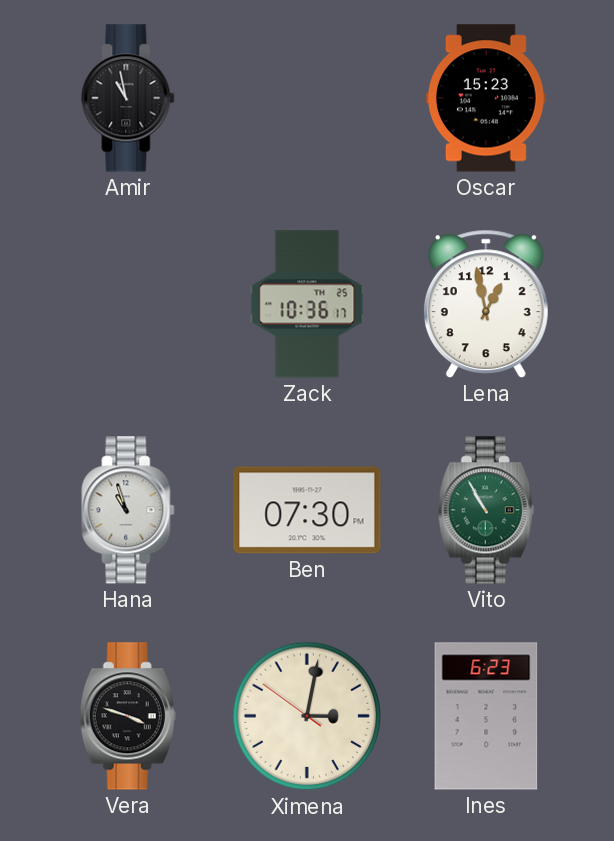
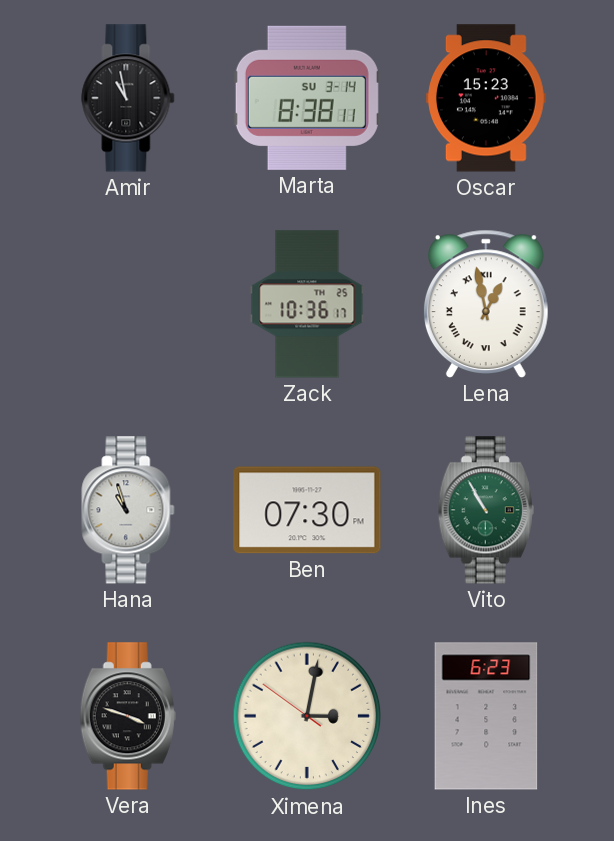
Marta: none -> 8:38
Lena numerals: Arabic -> Roman
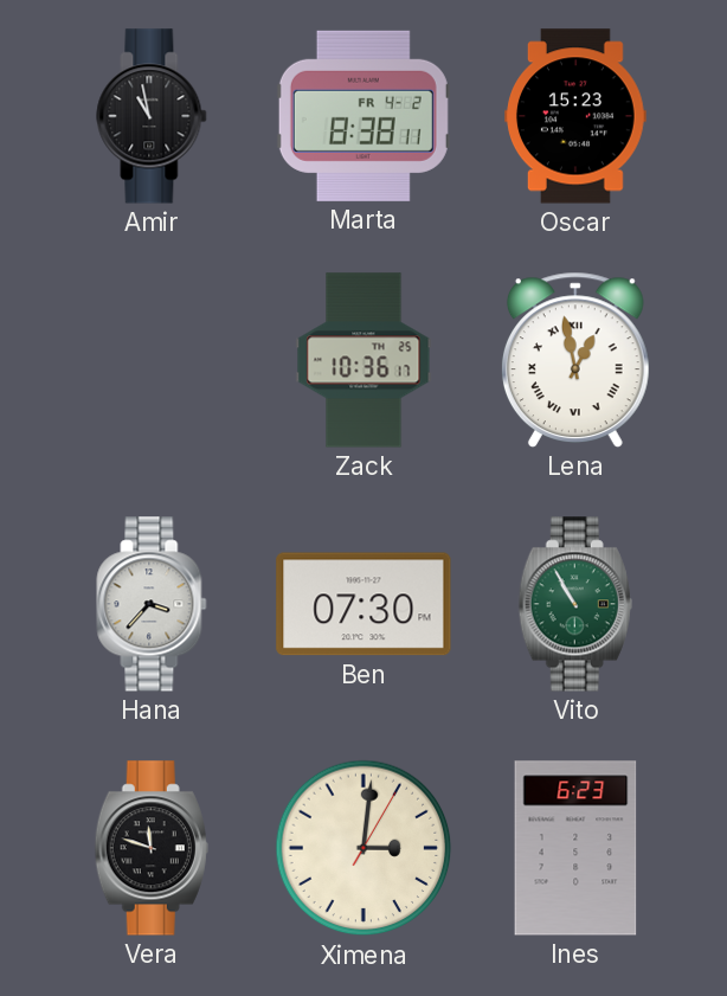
Marta date: SU 3-14 -> FR 4-2
Hana: 10:57 -> 3:37
Vera: 3:48 -> 11:48
Ximena: 3:01:51 -> 3:01:05
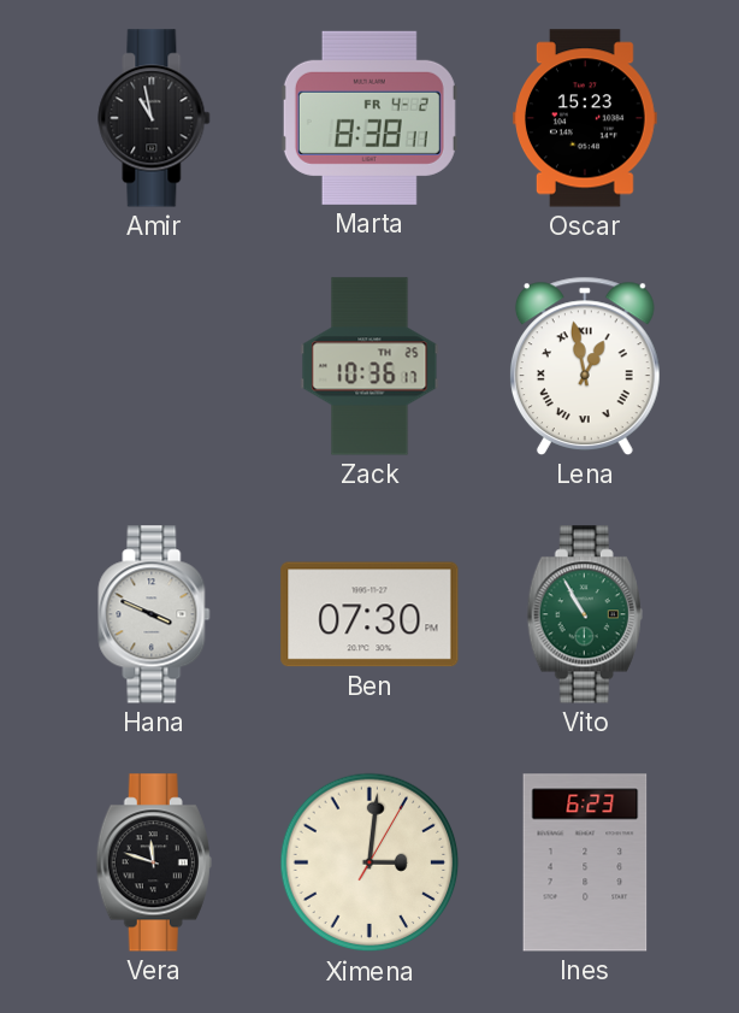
Hana: 3:37 -> 3:49
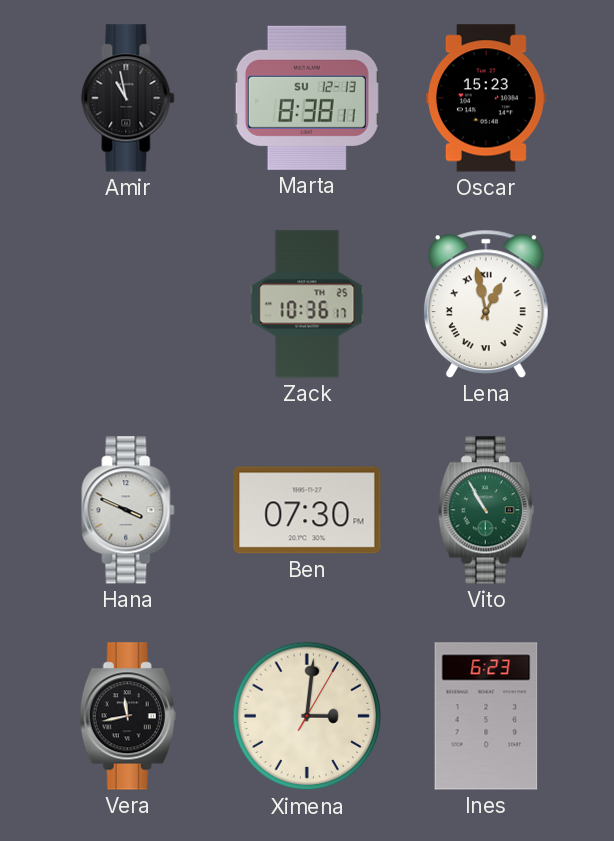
Marta date: FR 4-2 -> SU 12-13
Vera: 11:48 -> 11:43
